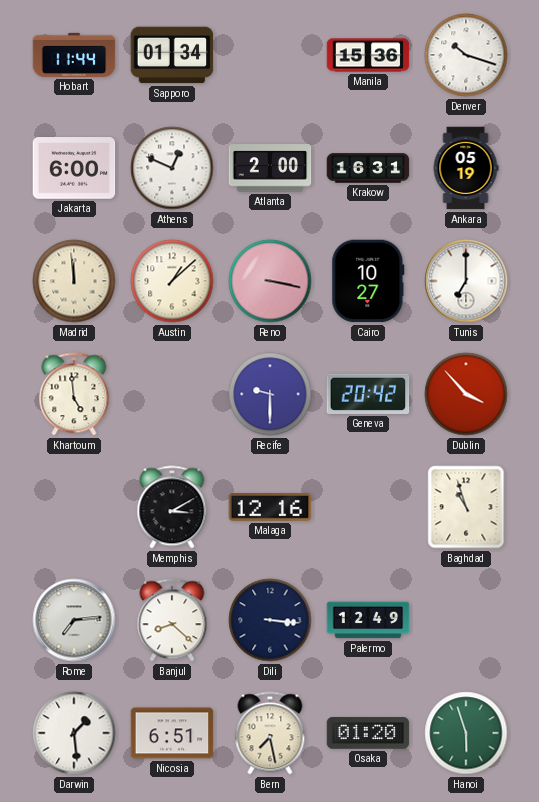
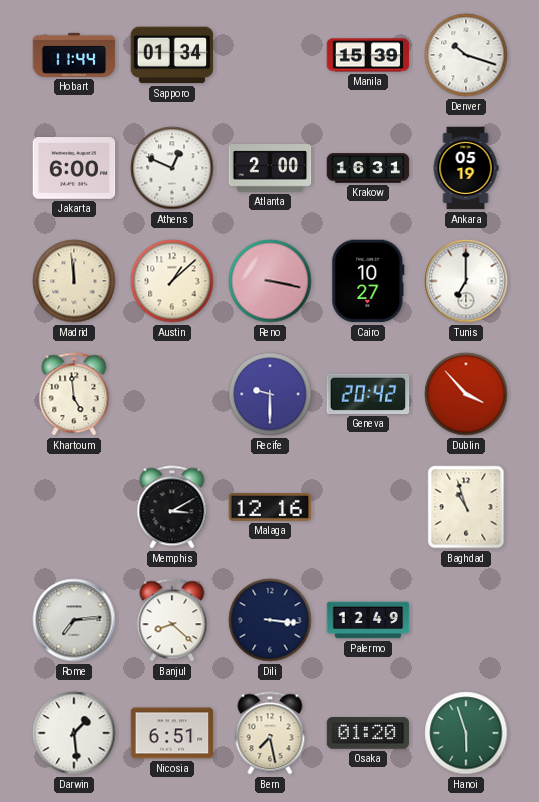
Manila: 15:36 -> 15:39
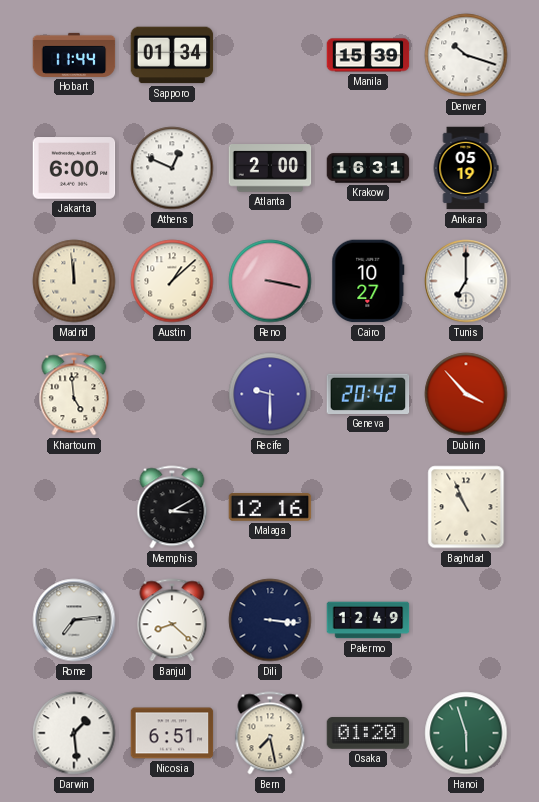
Baghdad: 10:57 -> 10:56
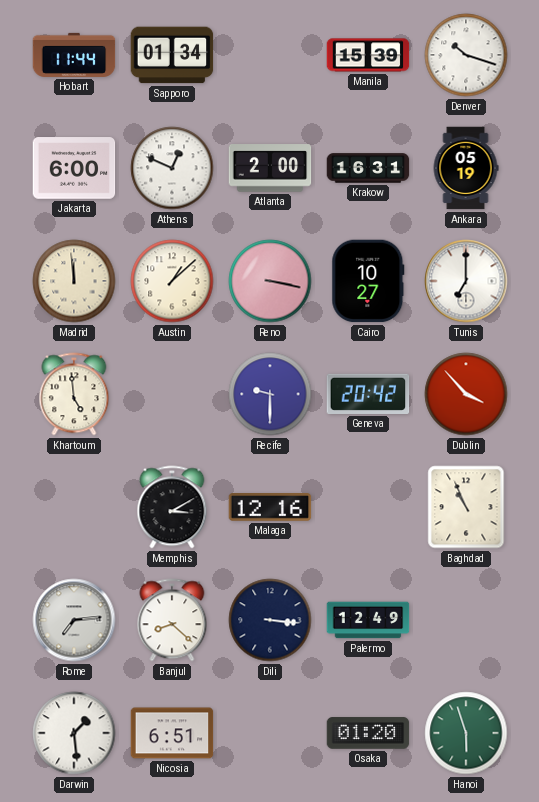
Bern: 7:28 -> none
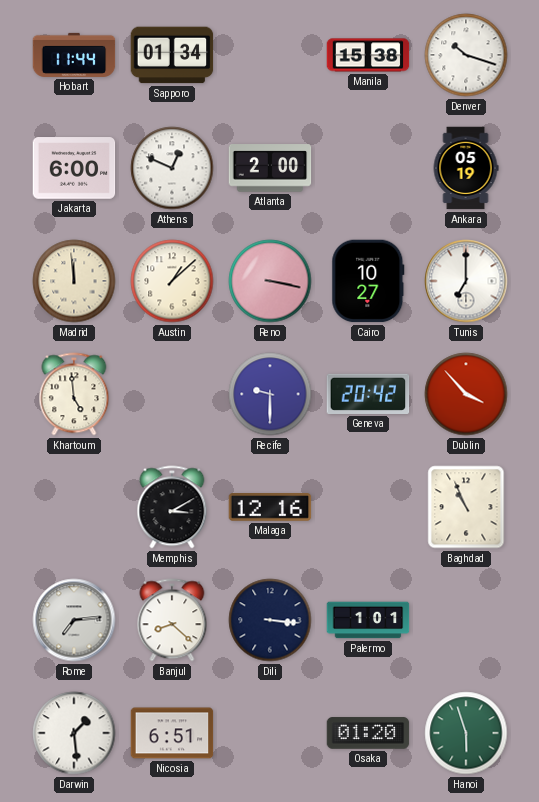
Manila: 15:39 -> 15:38
Krakow: 16:31 -> none
Palermo: 12:49 -> 1:01
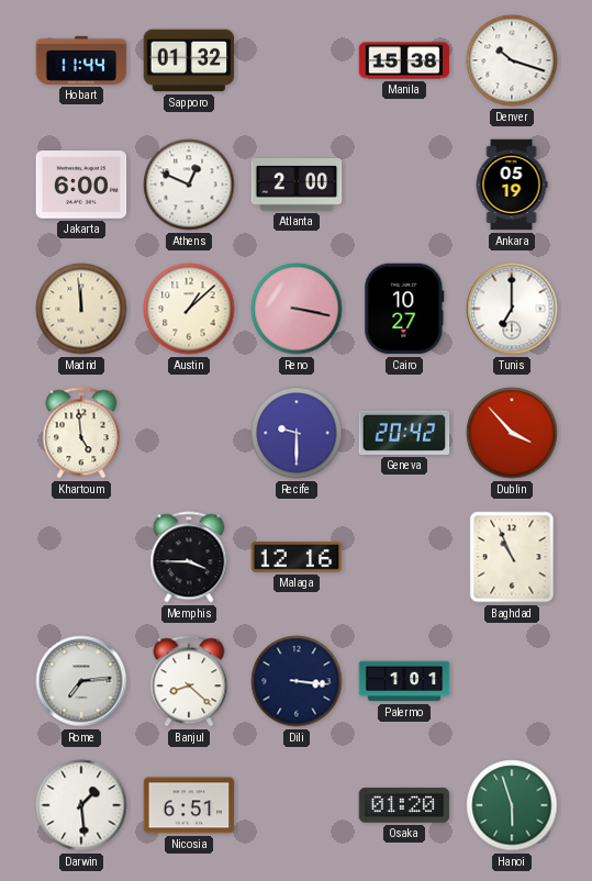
Sapporo: 01:34 -> 01:32
Memphis: 3:10 -> 3:45
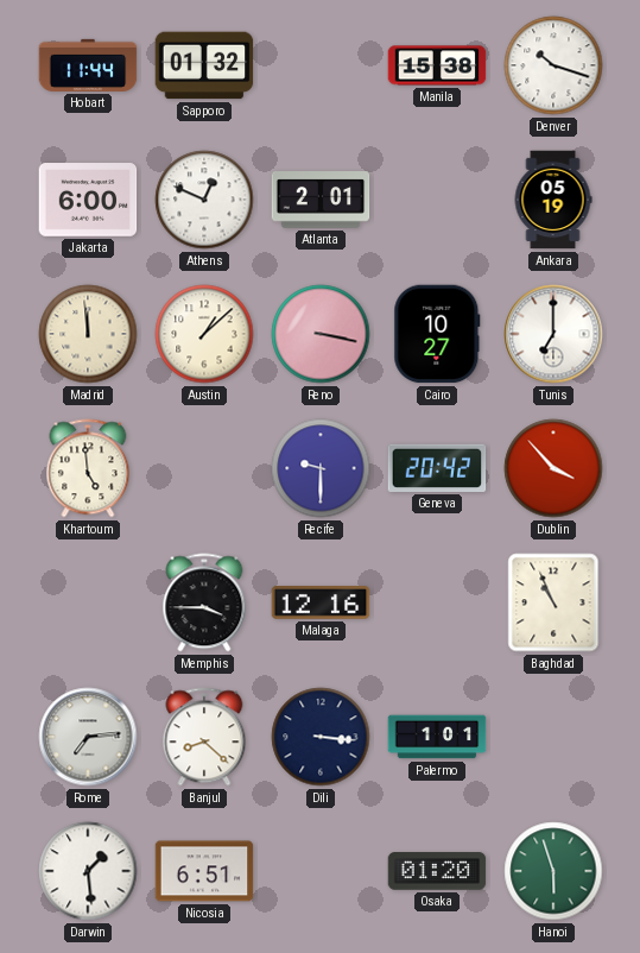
Atlanta: 2:00 -> 2:01
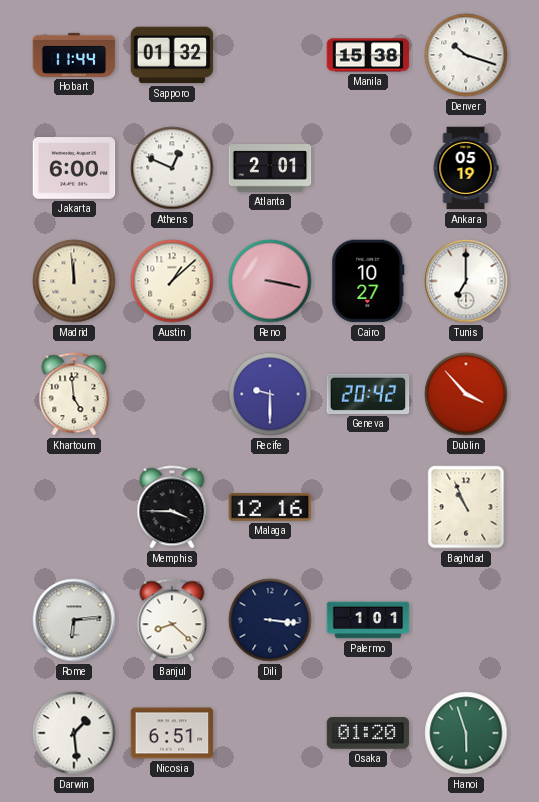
Rome: 7:14 -> 6:14
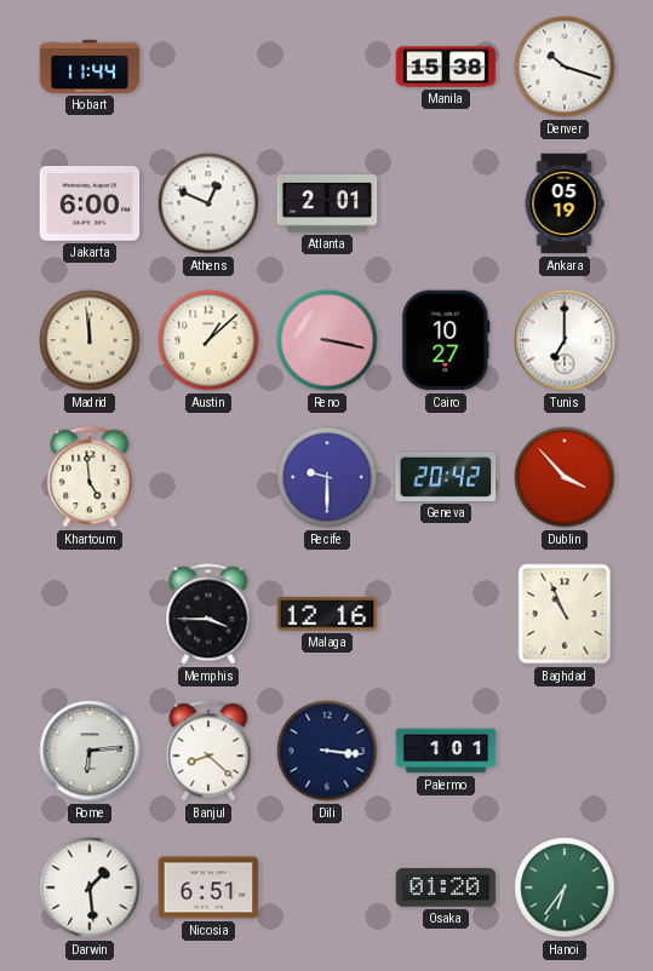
Sapporo: 01:32 -> none
Hanoi: 5:57 -> 6:36
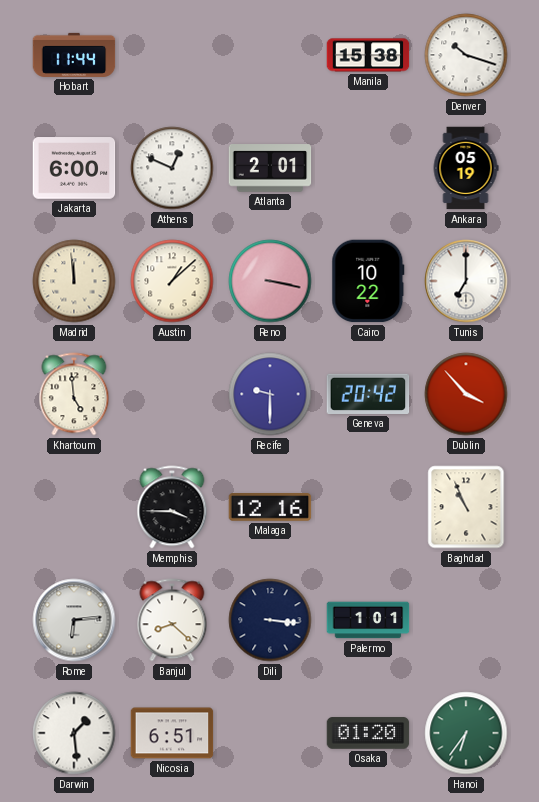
Cairo: 10:27 -> 10:22
